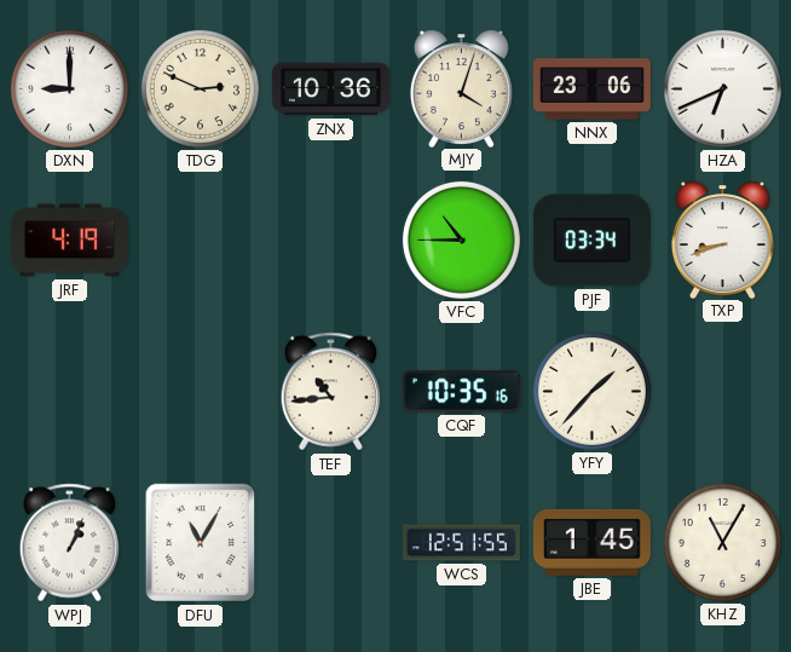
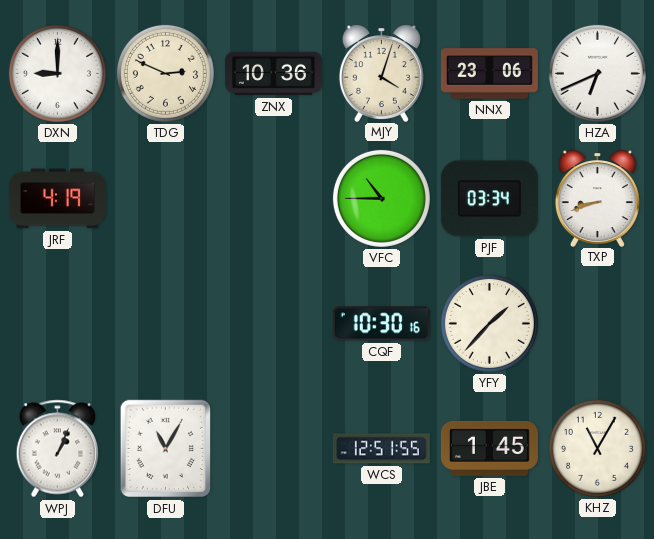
TEF: 10:44 -> none
CQF: 10:35 -> 10:30
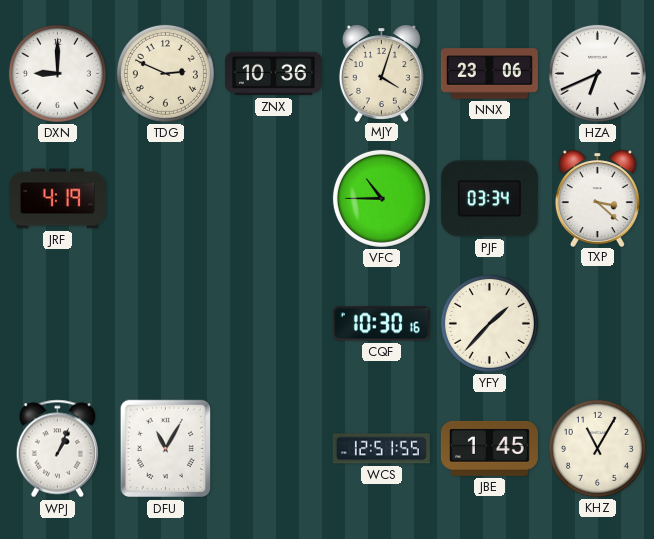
TXP: 8:42 -> 3:22
